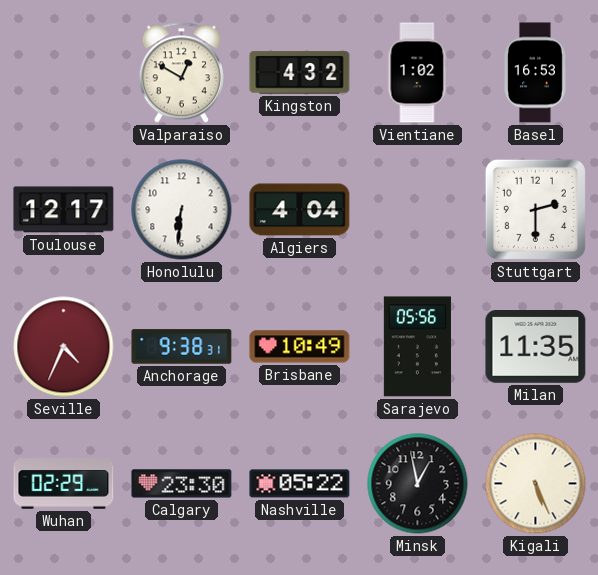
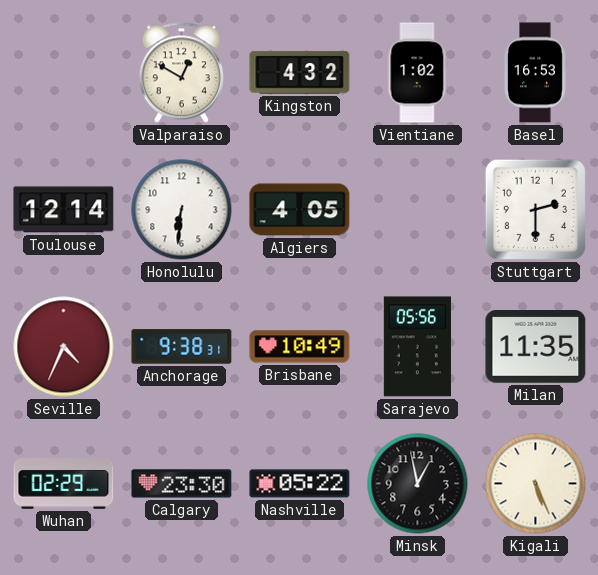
Toulouse: 12:17 -> 12:14
Algiers: 4:04 -> 4:05
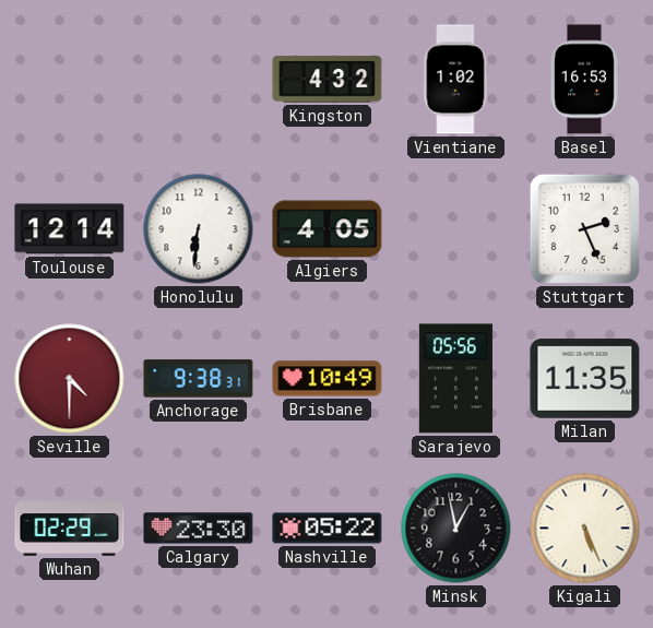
Valparaiso: 12:50 -> none
Stuttgart: 2:30 -> 2:26
Seville: 4:34 -> 4:30
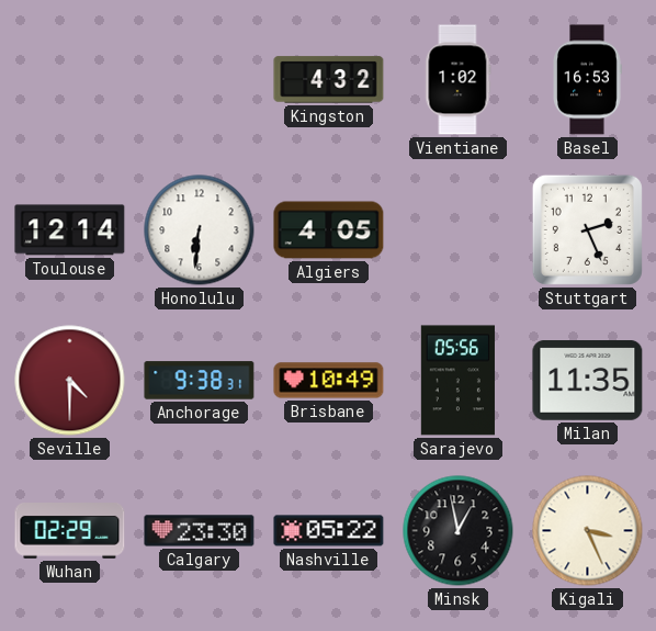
Kigali: 5:26 -> 3:26
